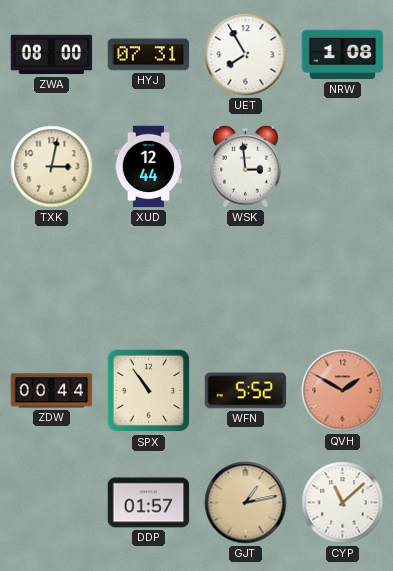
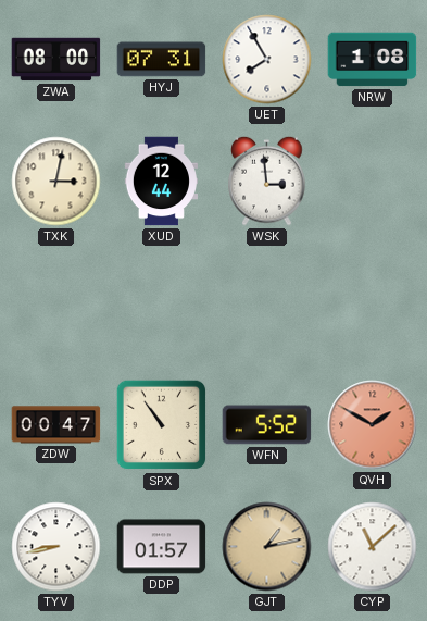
ZDW: 00:44 -> 00:47
TYV: none -> 8:43
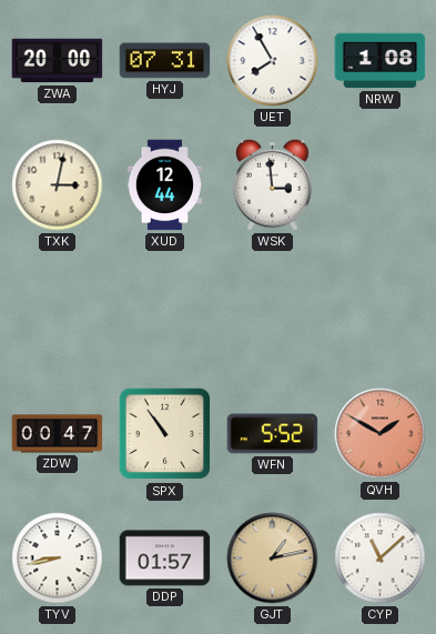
ZWA: 08:00 -> 20:00
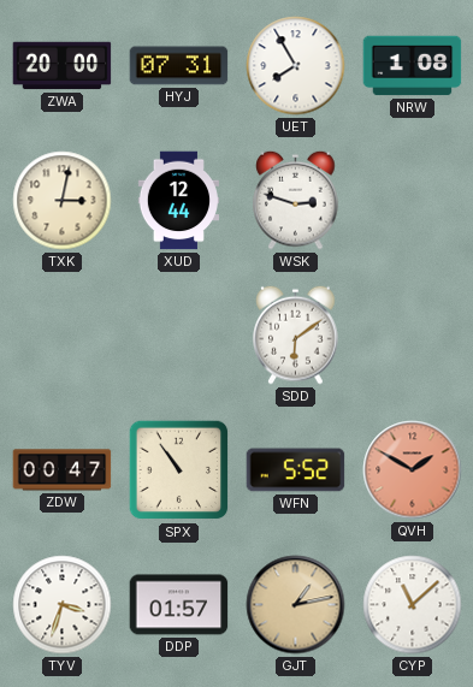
WSK: 2:59 -> 2:48
SDD: none -> 6:09
TYV: 8:43 -> 3:33
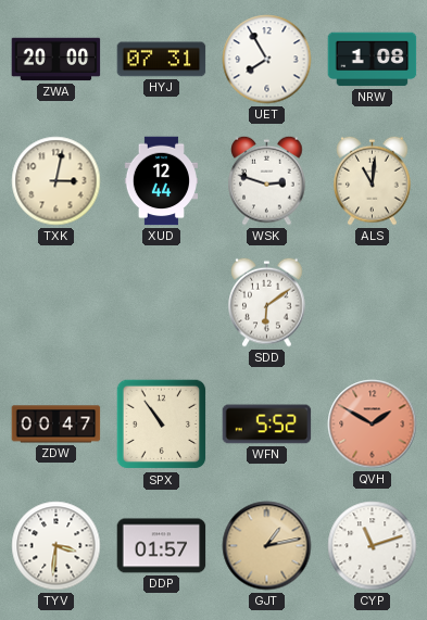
ALS: none -> 11:01
TYV: 3:33 -> 3:31
CYP: 11:08 -> 11:12
